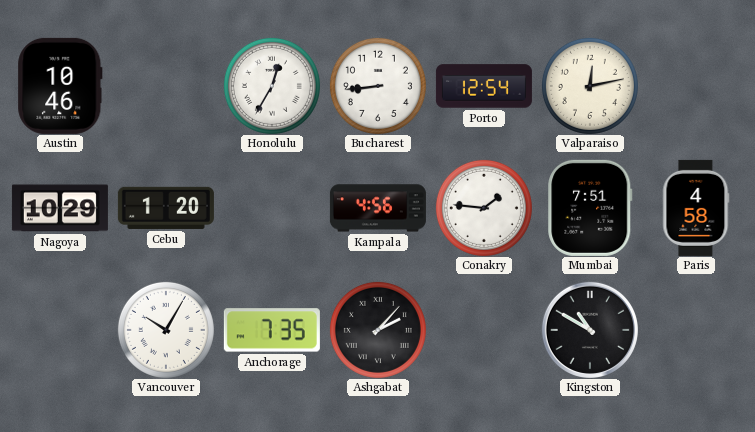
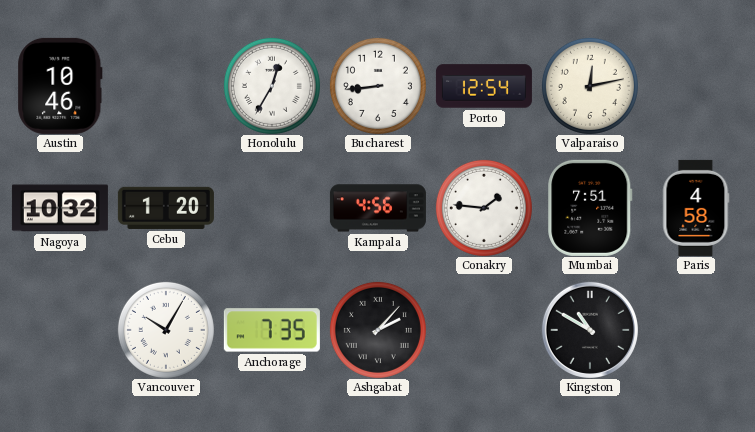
Nagoya: 10:29 -> 10:32
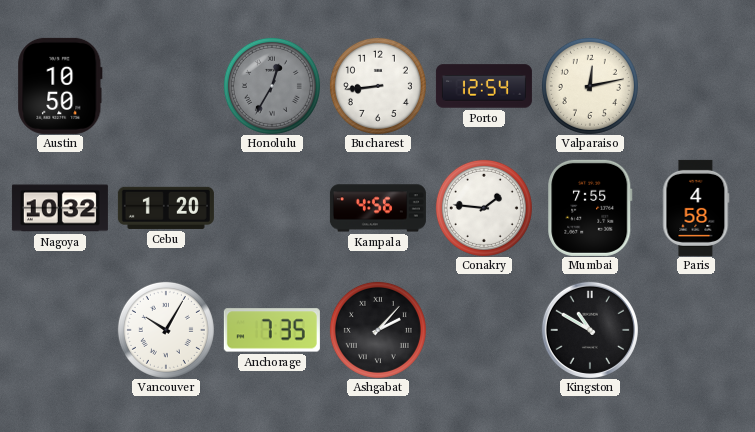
Austin: 10:46 -> 10:50
Honolulu dial: white -> grey
Mumbai: 7:51 -> 7:55
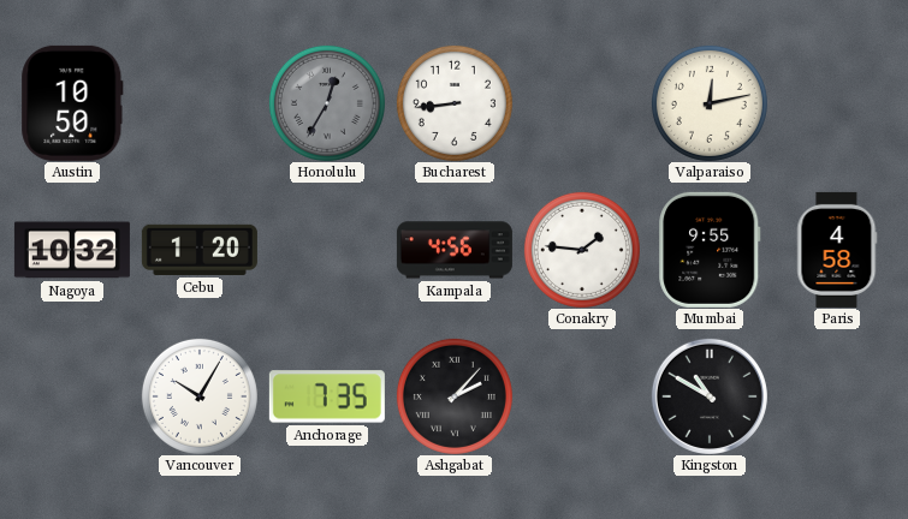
Porto: 12:54 -> none
Mumbai: 7:55 -> 9:55
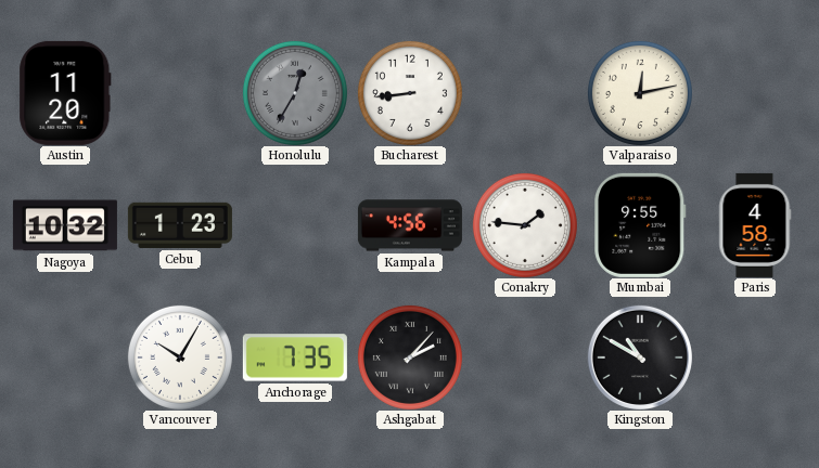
Austin: 10:50 -> 11:20
Cebu: 1:20 -> 1:23
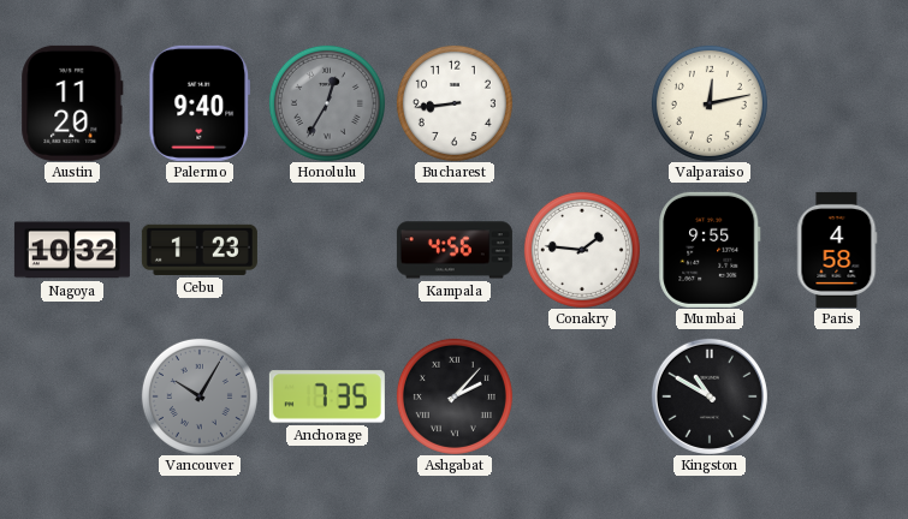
Palermo: none -> 9:40
Vancouver dial: white -> grey
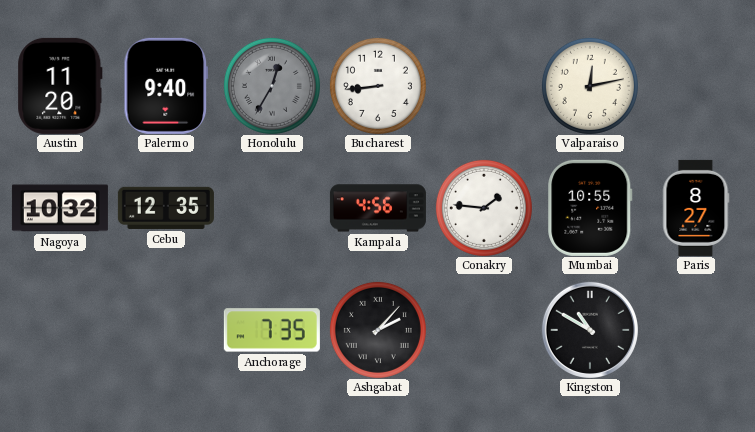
Cebu: 1:23 -> 12:35
Mumbai: 9:55 -> 10:55
Paris: 4:58 -> 8:27
Vancouver: 10:05 -> none
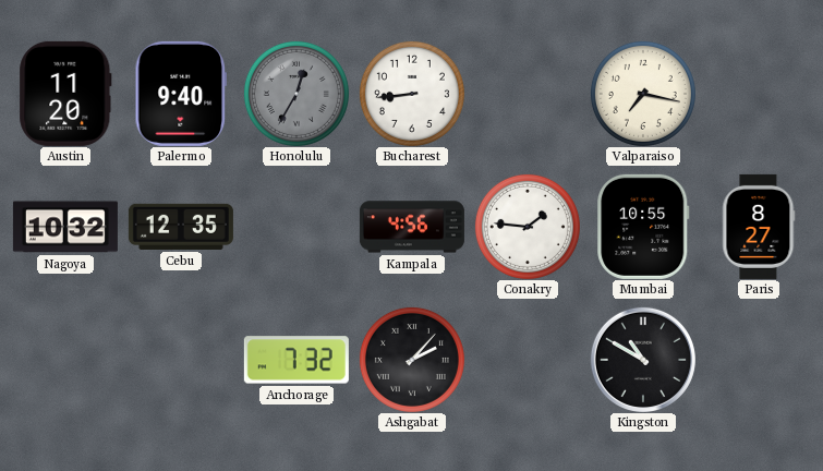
Valparaiso: 12:13 -> 7:17
Anchorage: 7:35 -> 7:32
